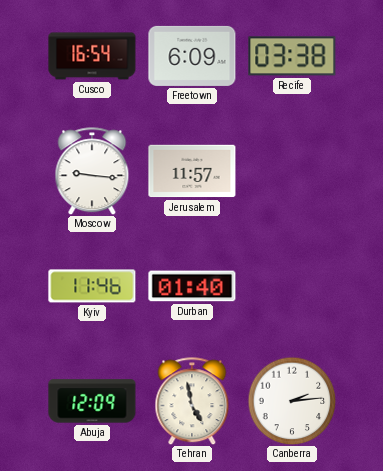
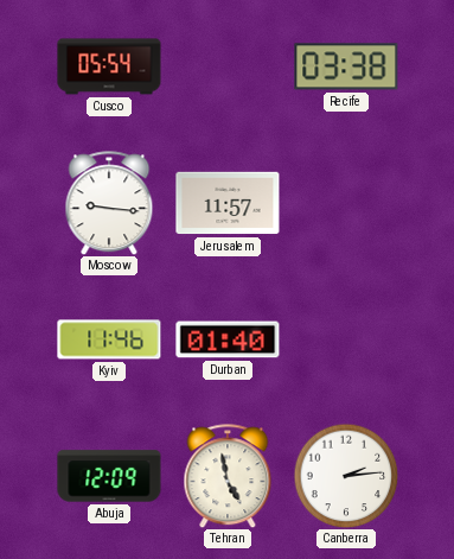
Cusco: 16:54 -> 05:54
Freetown: 6:09 -> none
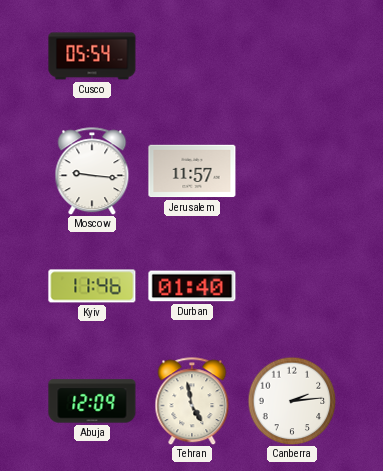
Recife: 03:38 -> none
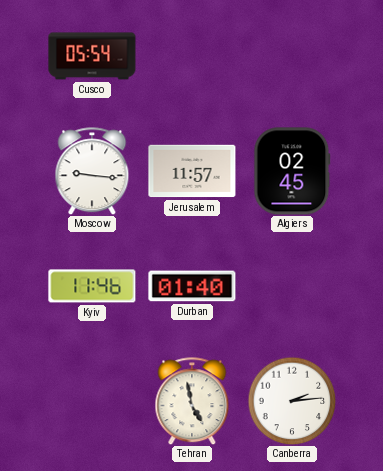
Algiers: none -> 02:45
Abuja: 12:09 -> none
